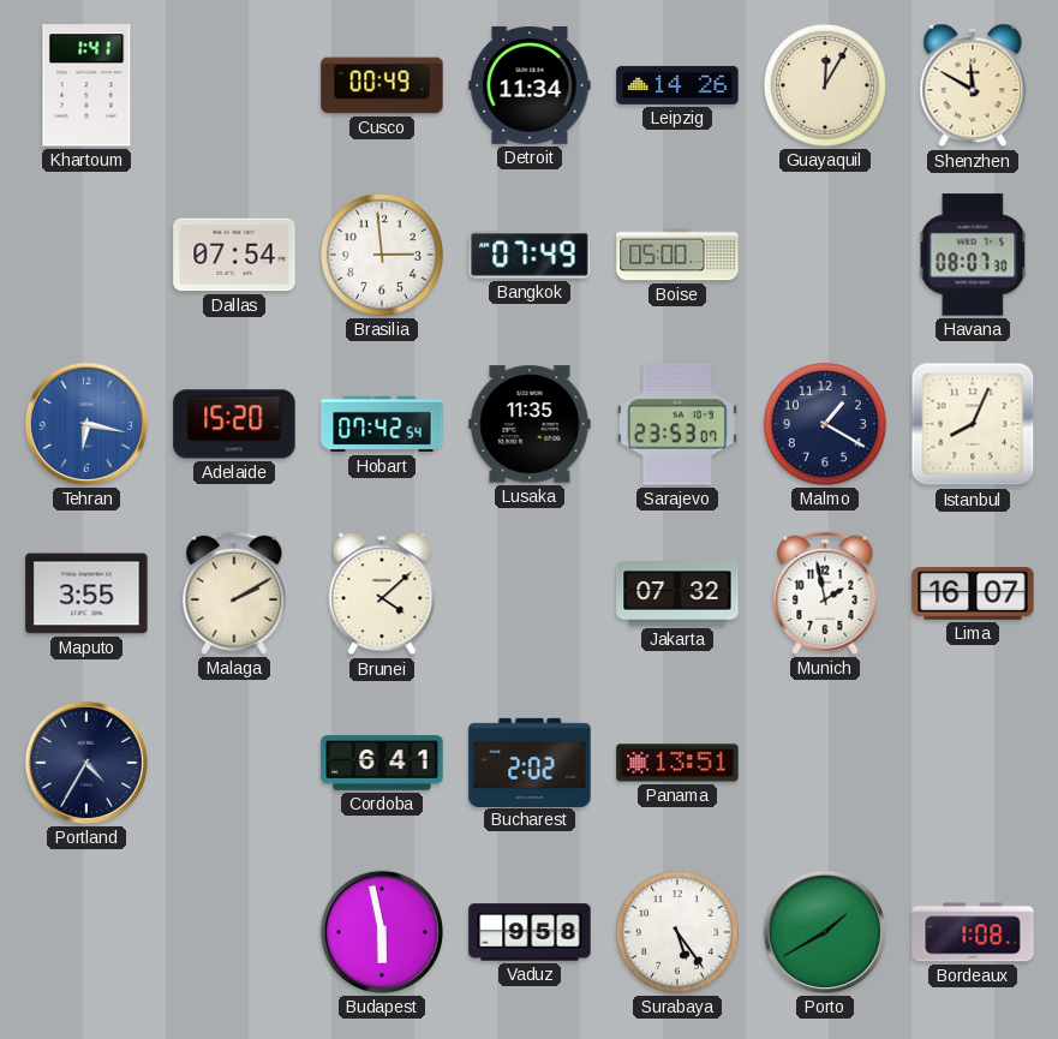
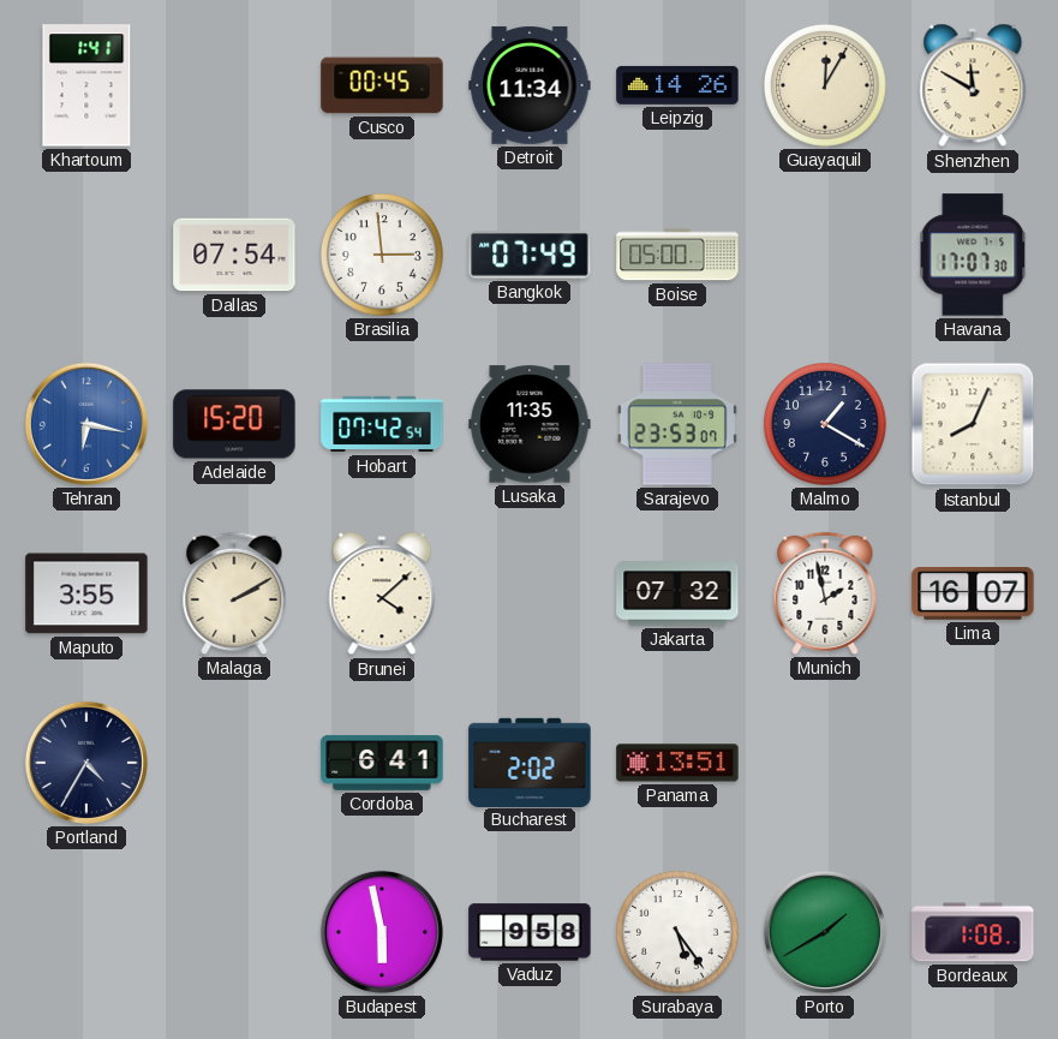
Cusco: 00:49 -> 00:45
Havana: 08:07 -> 17:07
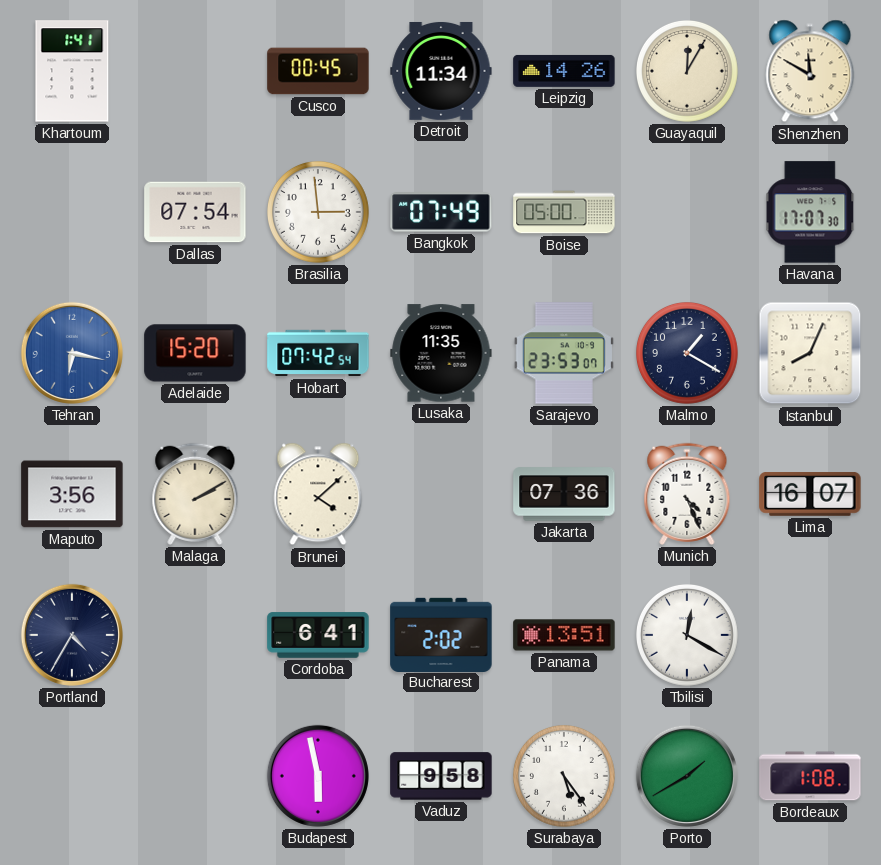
Maputo: 3:55 -> 3:56
Jakarta: 07:32 -> 07:36
Munich: 1:58 -> 4:26
Tbilisi: none -> 12:20
